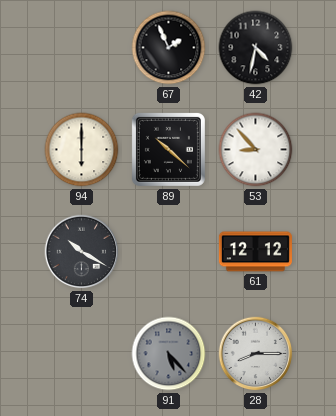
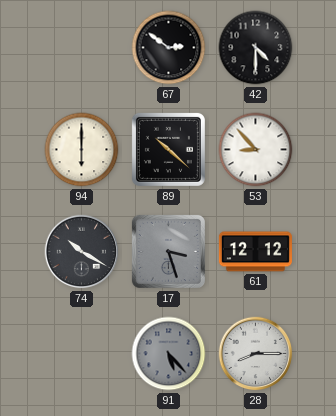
67: 1:56 -> 2:51
42: 4:32 -> 4:30
17: none -> 3:27
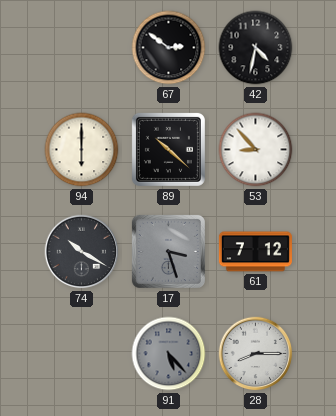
42: 4:30 -> 4:32
61: 12:12 -> 7:12
